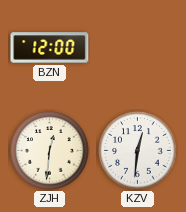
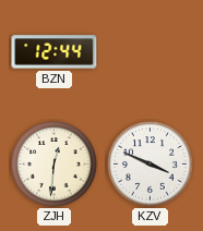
BZN: 12:00 -> 12:44
KZV: 12:31 -> 3:49
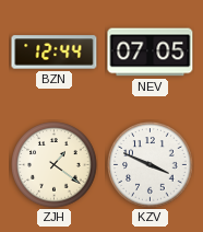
NEV: none -> 07:05
ZJH: 12:31 -> 1:21
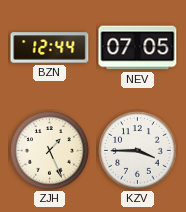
ZJH: 1:21 -> 1:26
KZV: 3:49 -> 3:45
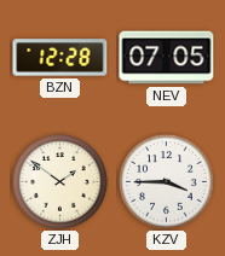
BZN: 12:44 -> 12:28
ZJH: 1:26 -> 1:51
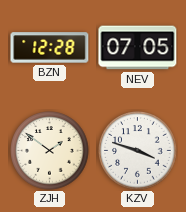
KZV: 3:45 -> 3:48
